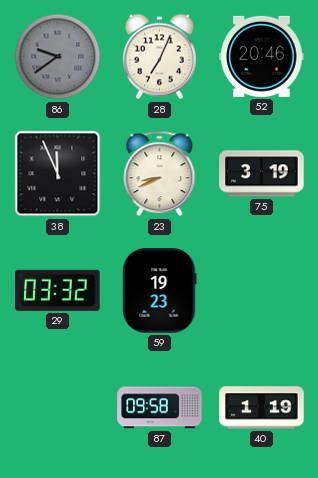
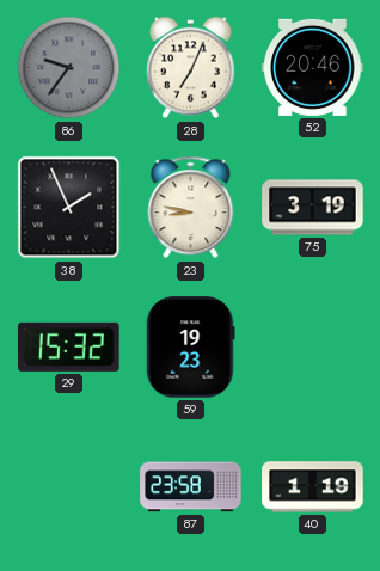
86: 9:39 -> 9:36
38: 11:56 -> 1:56
23: 8:41 -> 8:47
29: 03:32 -> 15:32
87: 09:58 -> 23:58
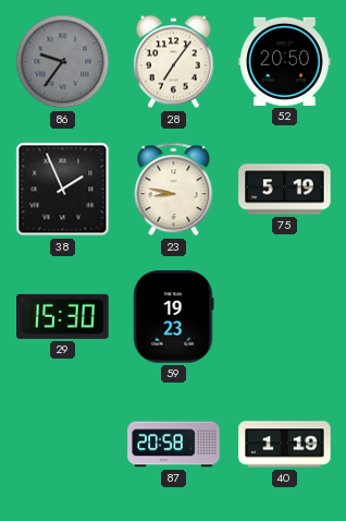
28: 7:04 -> 7:06
52: 20:46 -> 20:50
75: 3:19 -> 5:19
29: 15:32 -> 15:30
87: 23:58 -> 20:58
